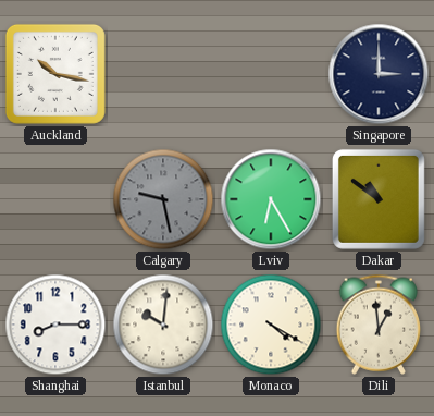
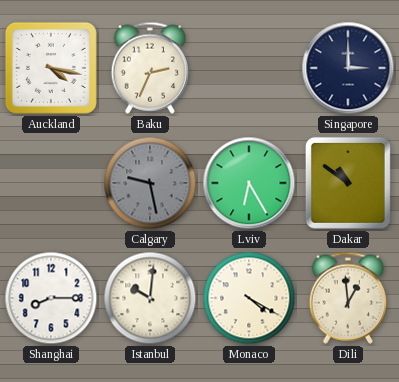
Auckland: 10:17 -> 4:17
Baku: none -> 2:34
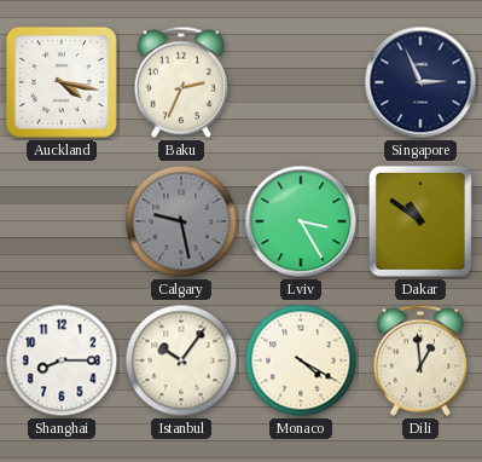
Singapore: 3:00 -> 2:56
Lviv: 6:25 -> 3:25
Istanbul: 10:01 -> 10:06
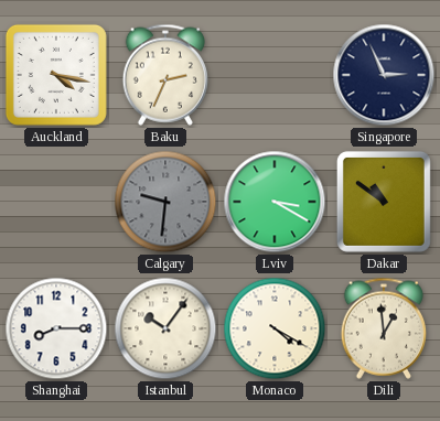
Calgary: 9:28 -> 9:31
Lviv: 3:25 -> 3:20
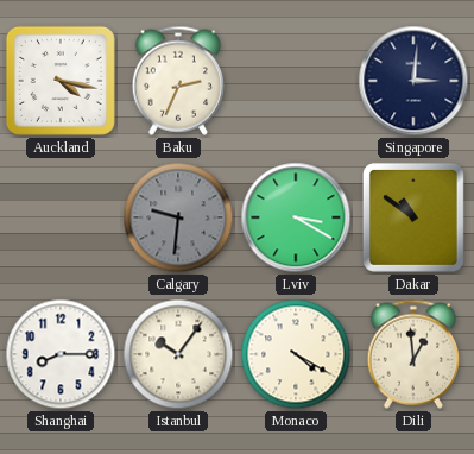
Singapore: 2:56 -> 3:01
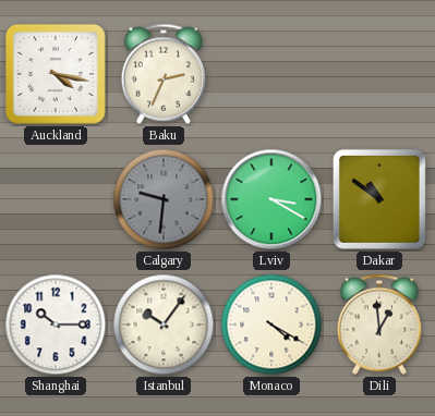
Singapore: 3:01 -> none
Shanghai: 8:15 -> 10:15
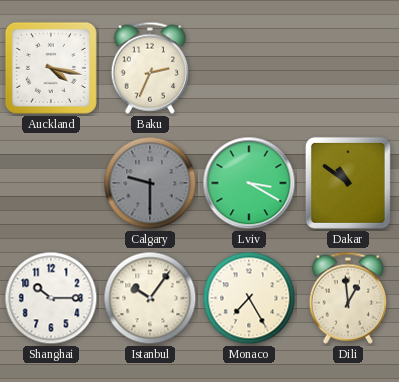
Calgary: 9:31 -> 9:30
Monaco: 4:20 -> 7:25
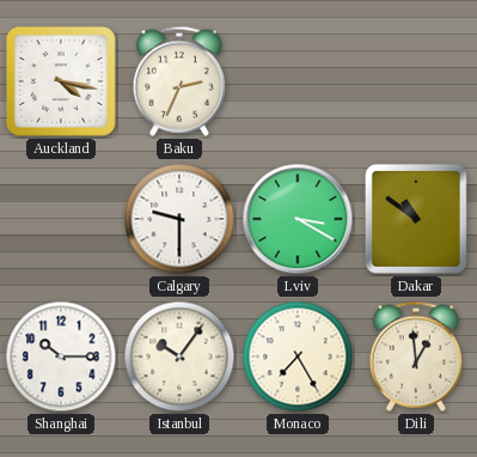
Calgary dial: grey -> white
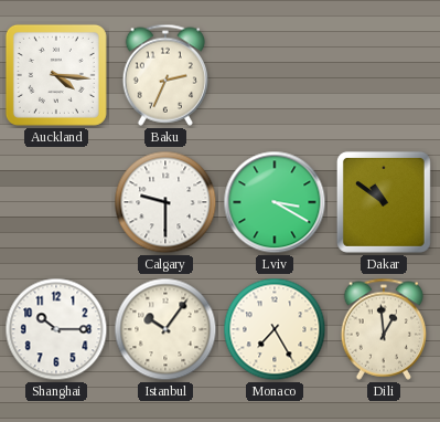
Auckland: 4:17 -> 4:16
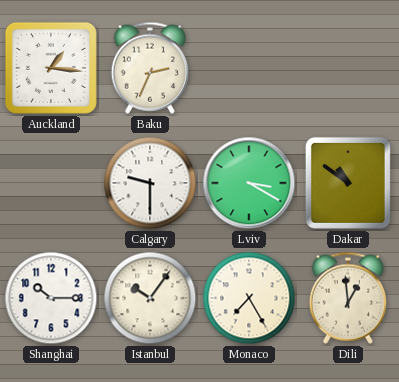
Auckland: 4:16 -> 1:16
